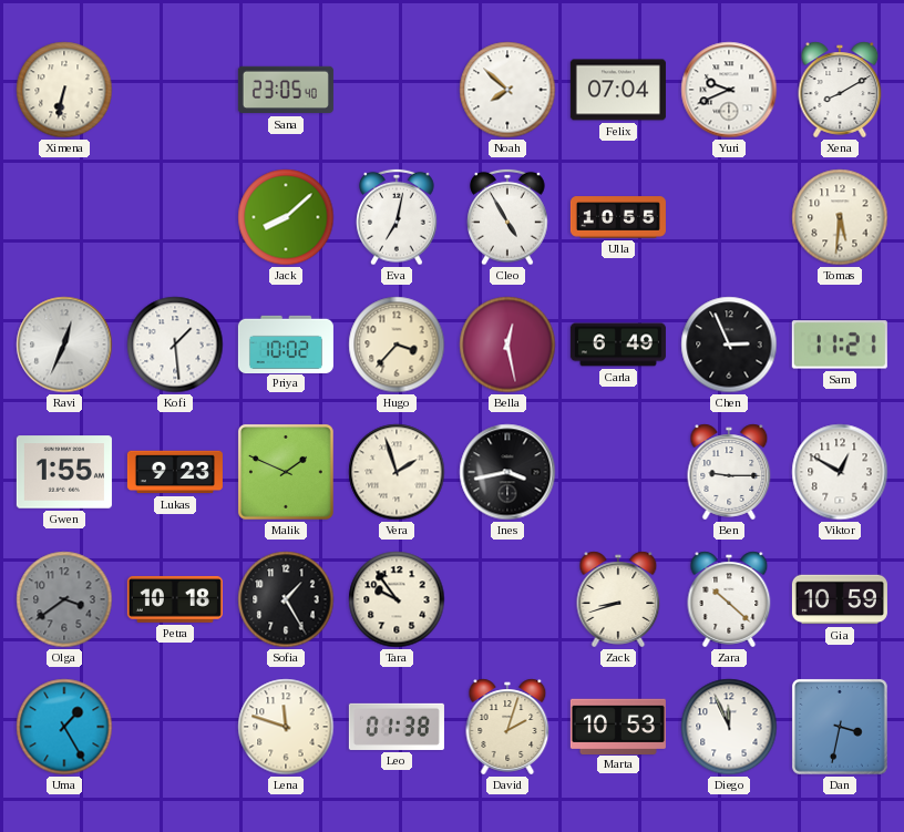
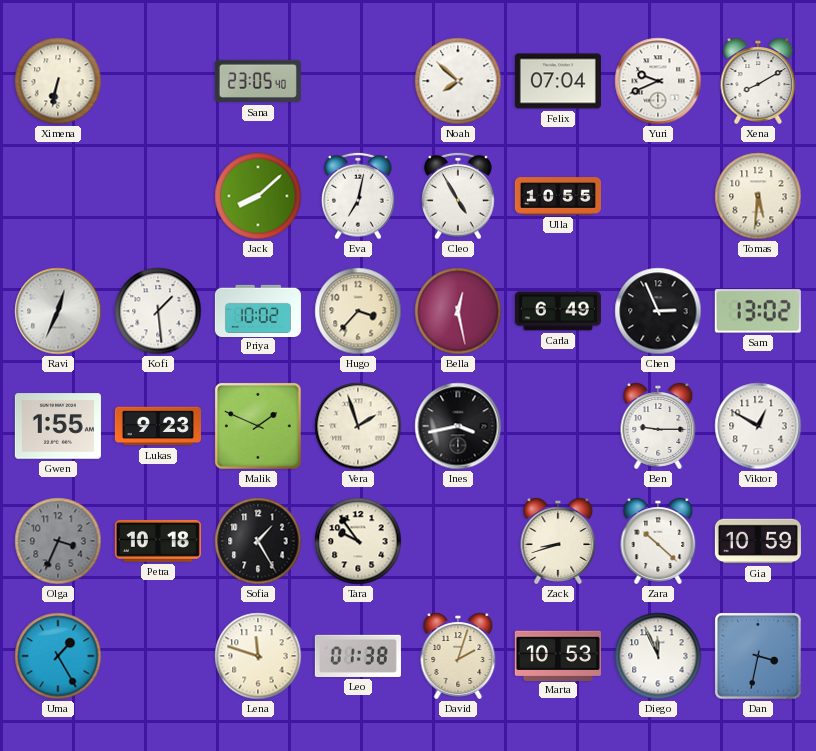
Sam: 11:21 -> 13:02
Olga: 3:39 -> 3:34
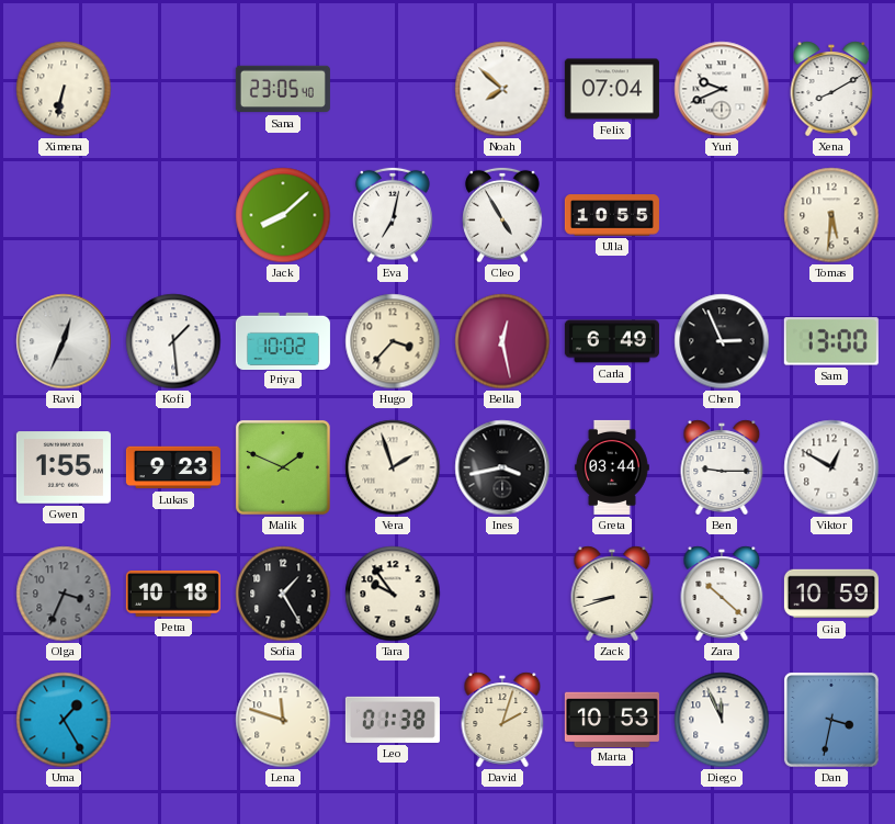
Sam: 13:02 -> 13:00
Greta: none -> 03:44
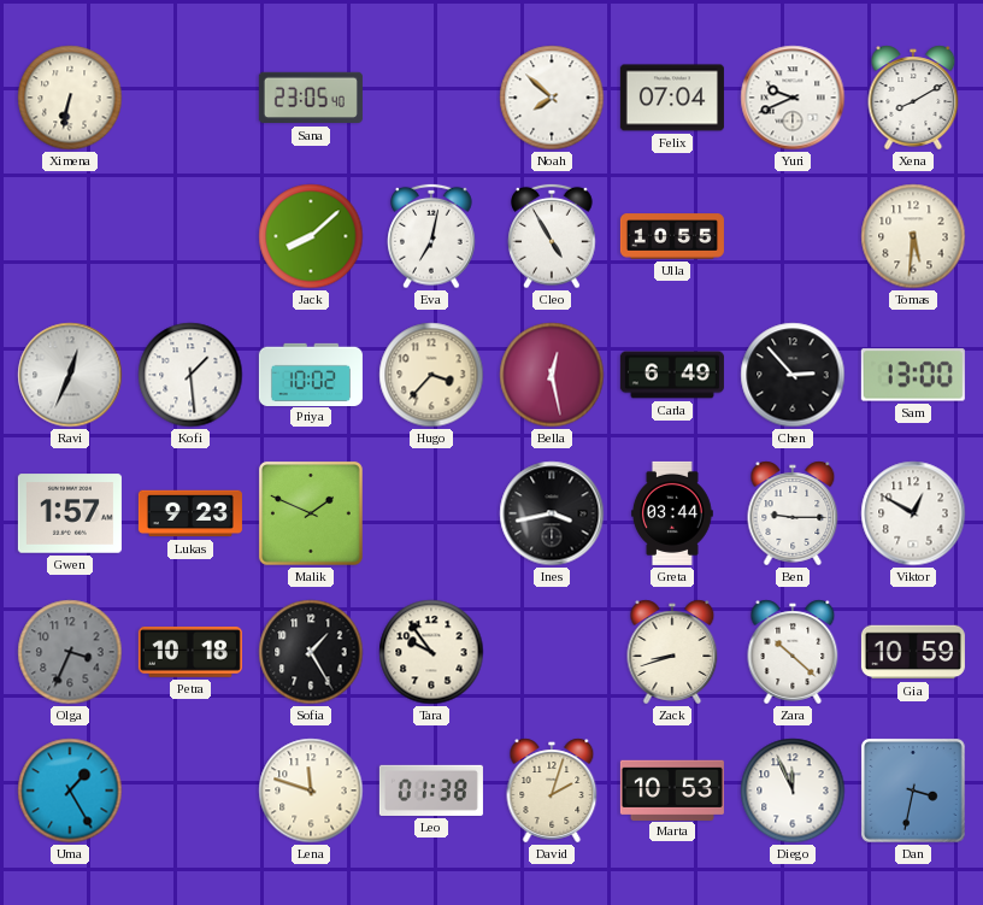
Chen: 2:56 -> 2:53
Gwen: 1:55 -> 1:57
Vera: 1:57 -> none
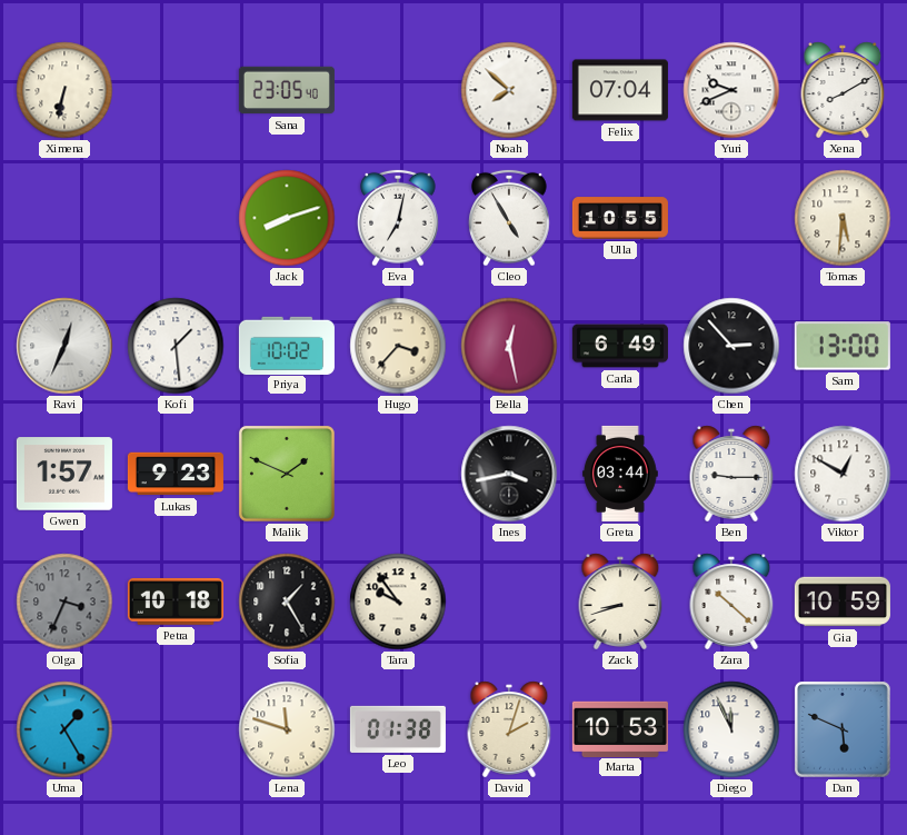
Jack: 8:08 -> 8:12
Dan: 3:32 -> 5:49
